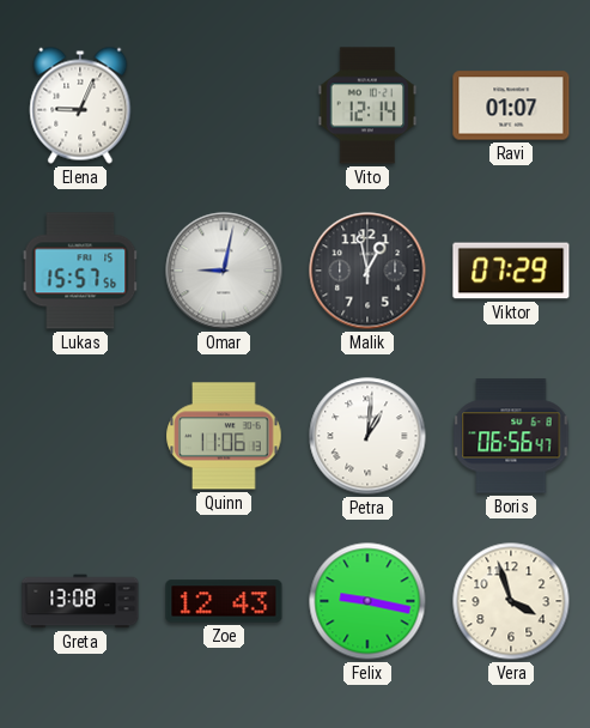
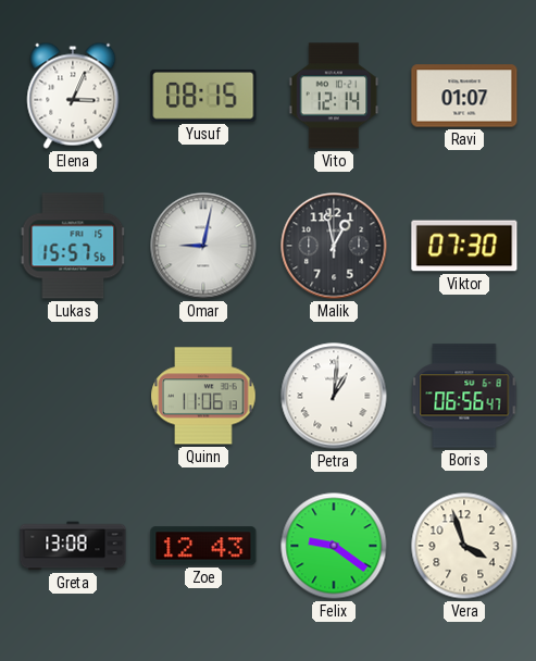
Elena: 9:04 -> 3:04
Yusuf: none -> 08:15
Viktor: 07:29 -> 07:30
Felix: 9:17 -> 9:21
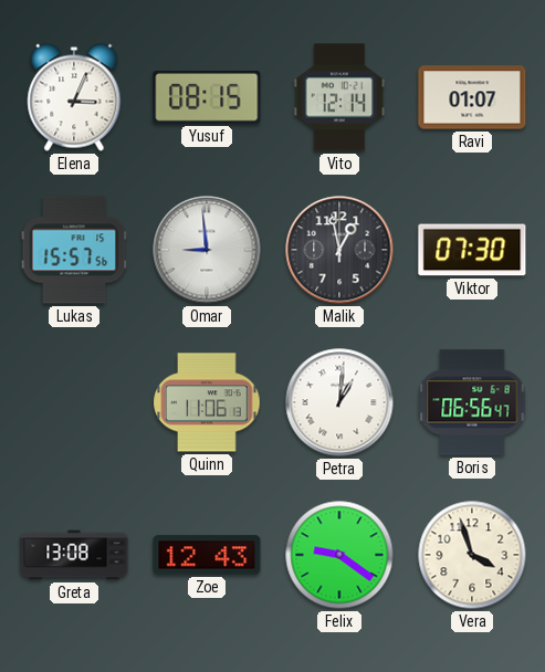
Omar: 9:02 -> 8:59
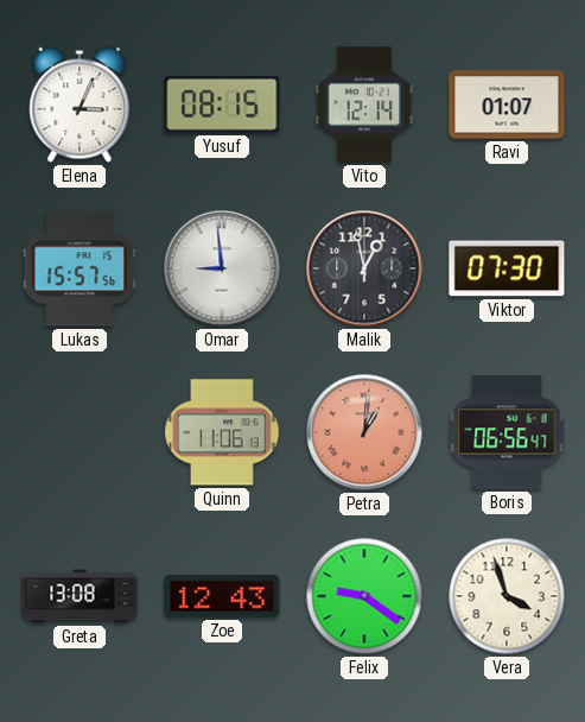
Petra dial: white -> salmon
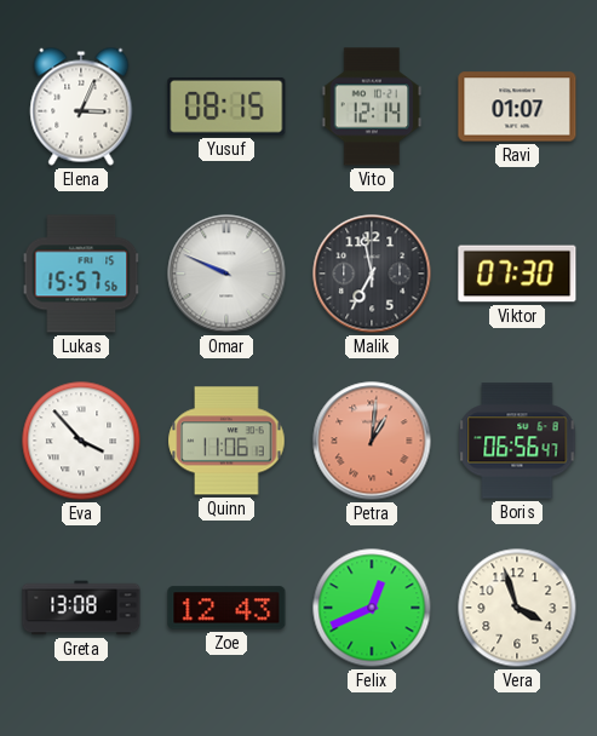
Omar: 8:59 -> 9:49
Malik: 12:58 -> 6:58
Eva: none -> 3:53
Felix: 9:21 -> 12:41
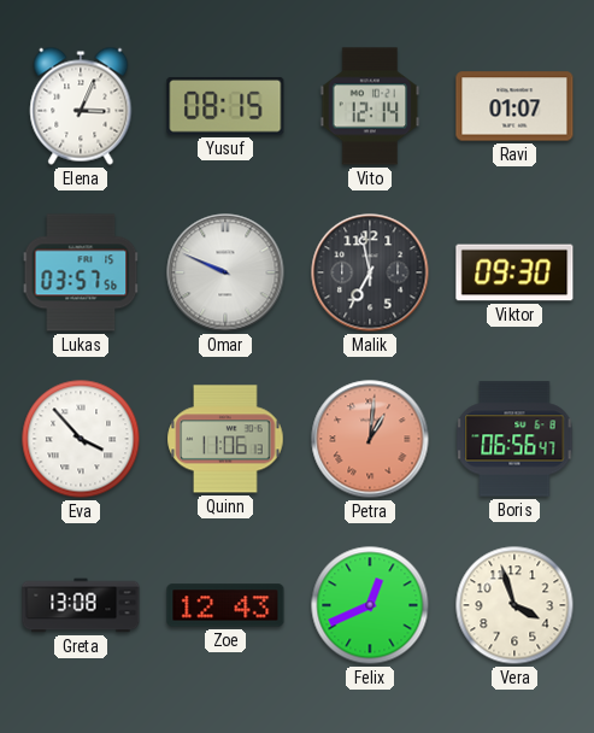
Lukas: 15:57 -> 03:57
Viktor: 07:30 -> 09:30
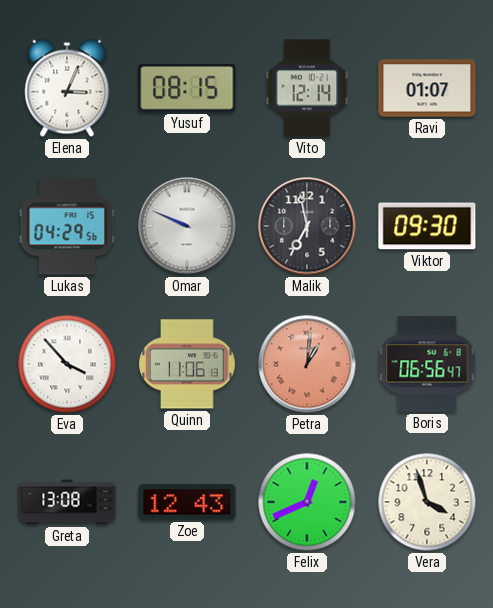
Lukas: 03:57 -> 04:29
